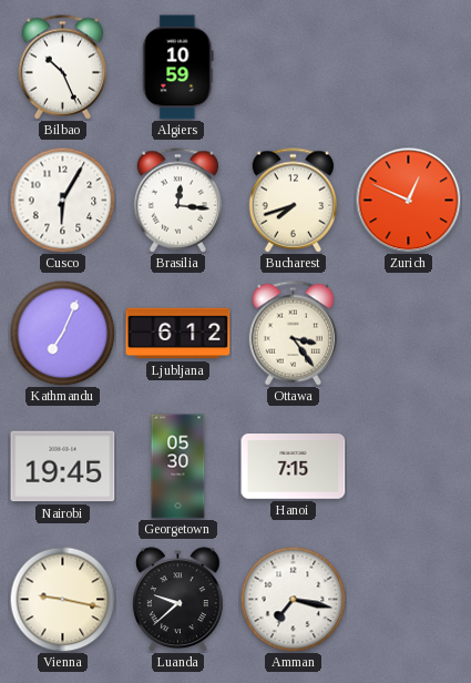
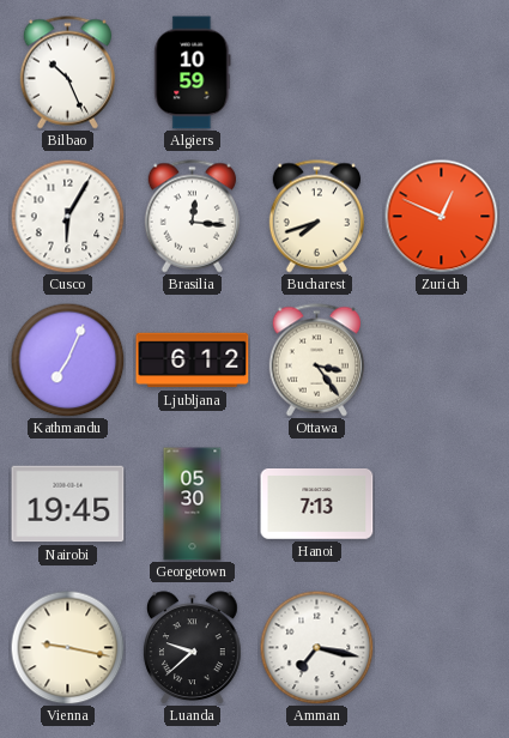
Hanoi: 7:15 -> 7:13
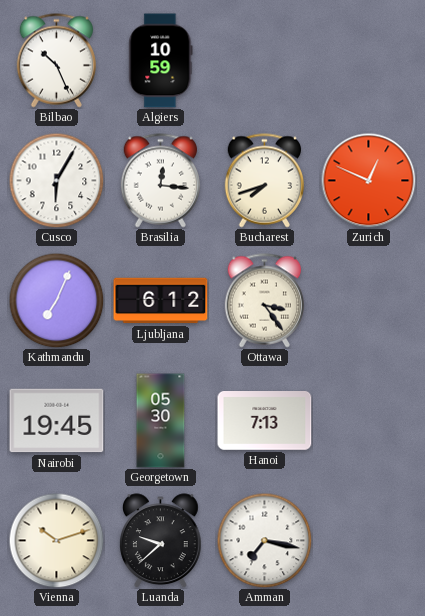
Vienna: 9:17 -> 10:12
